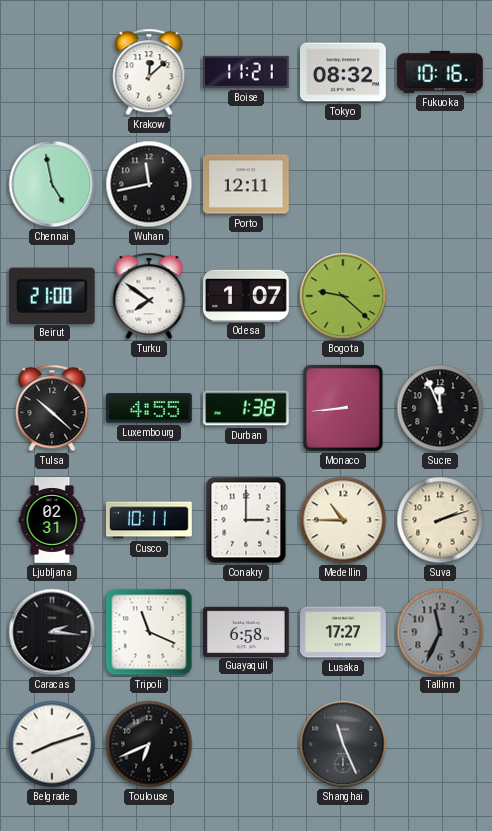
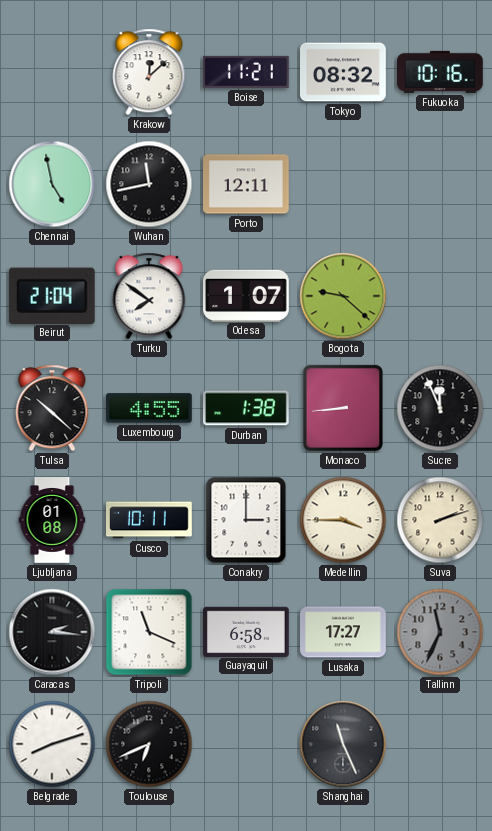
Beirut: 21:00 -> 21:04
Ljubljana: 02:31 -> 01:08
Medellin: 10:45 -> 3:45
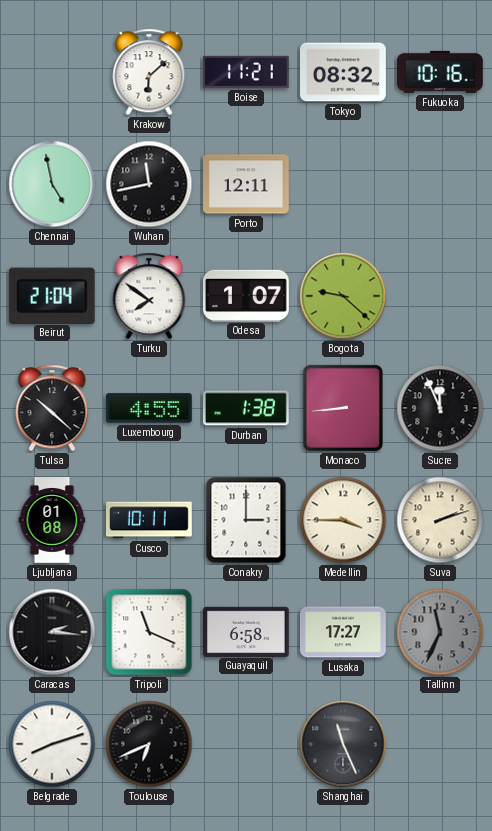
Krakow: 12:08 -> 6:08
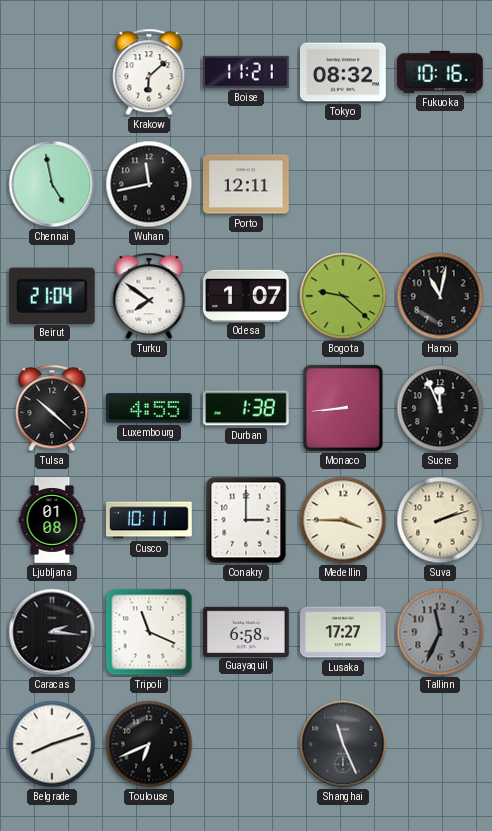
Hanoi: none -> 11:02
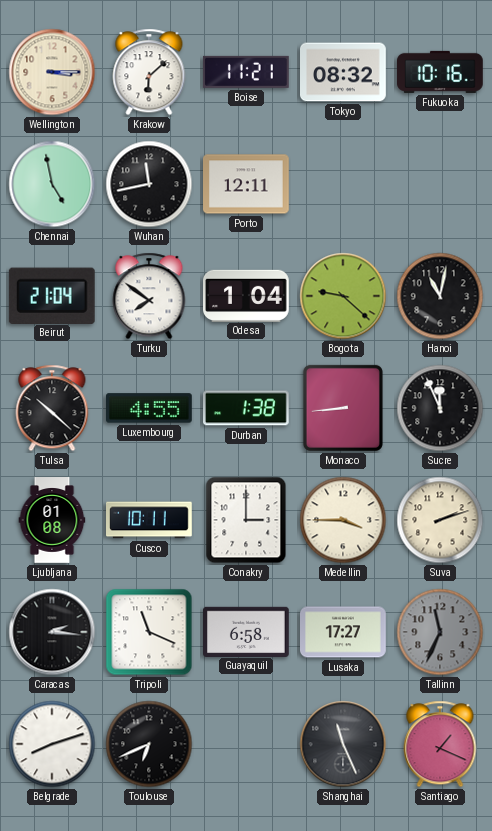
Wellington: none -> 3:15
Odesa: 1:07 -> 1:04
Santiago: none -> 1:19
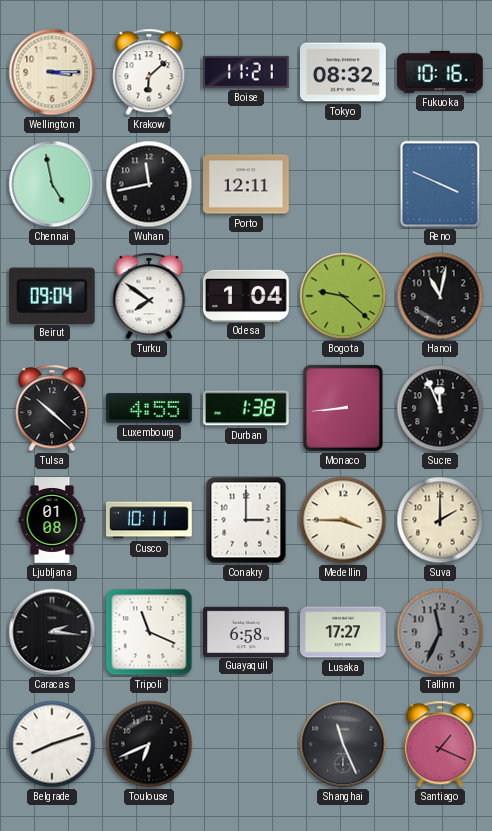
Reno: none -> 3:49
Beirut: 21:04 -> 09:04
Suva: 2:12 -> 2:00
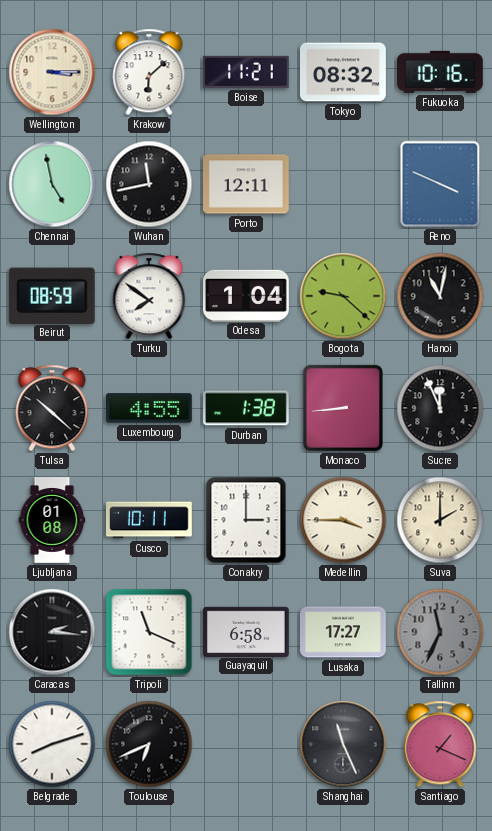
Beirut: 09:04 -> 08:59
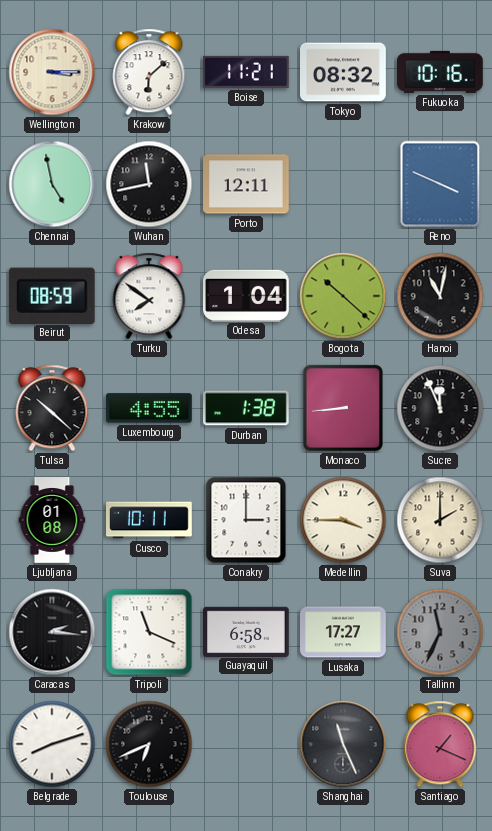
Bogota: 9:22 -> 10:22
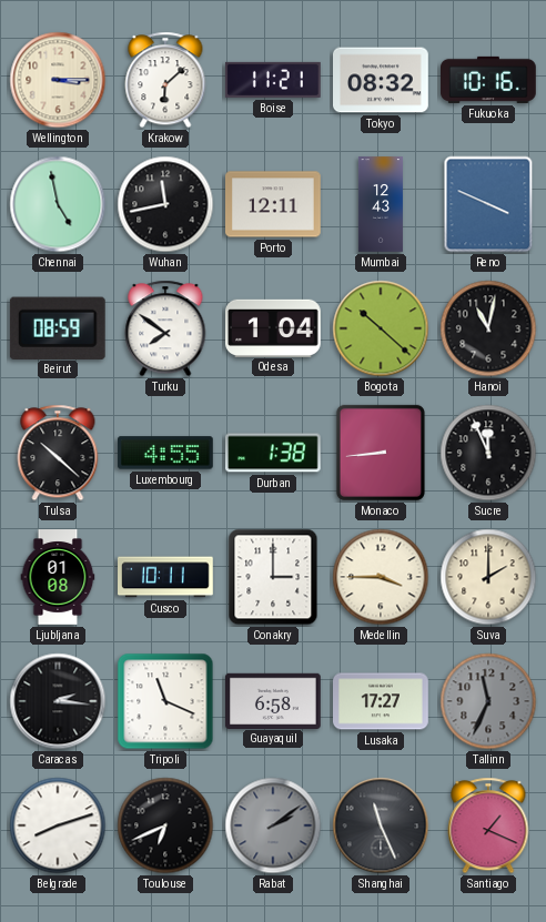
Mumbai: none -> 12:43
Rabat: none -> 2:09
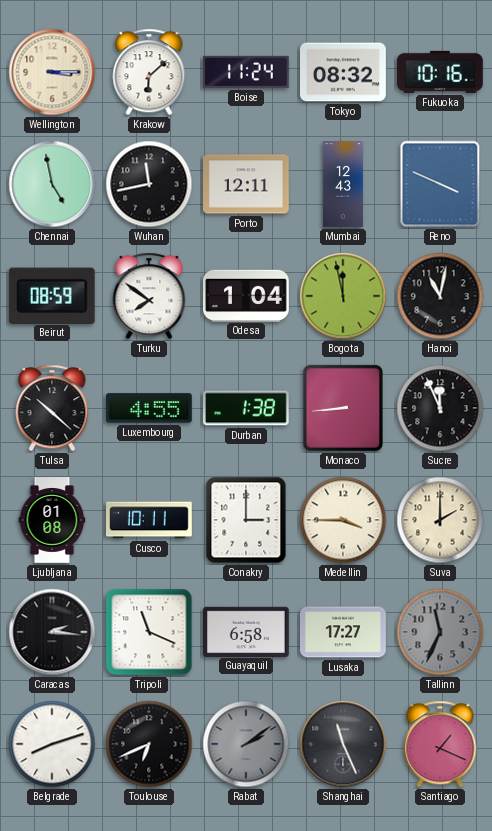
Boise: 11:21 -> 11:24
Bogota: 10:22 -> 11:58
